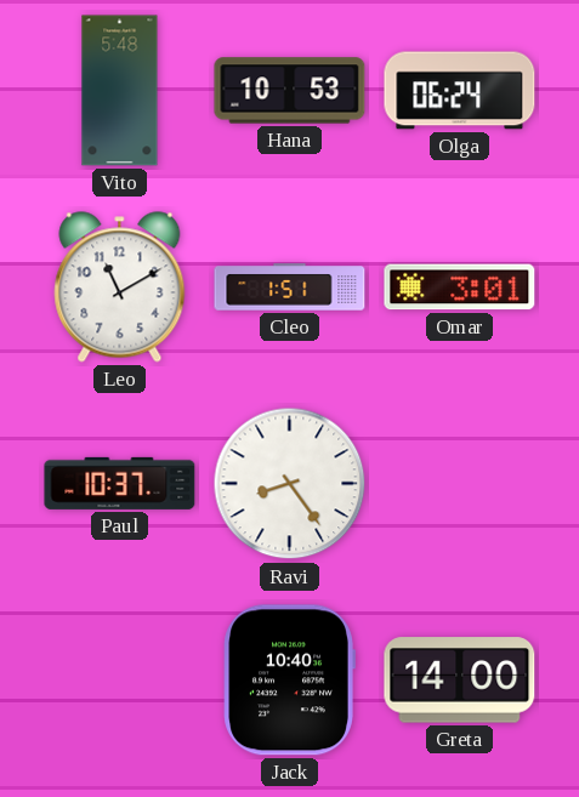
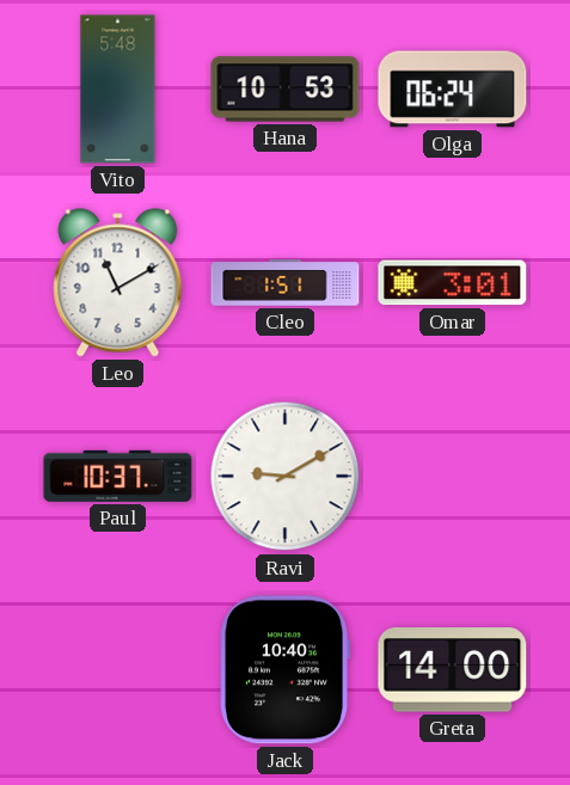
Ravi: 8:24 -> 9:10
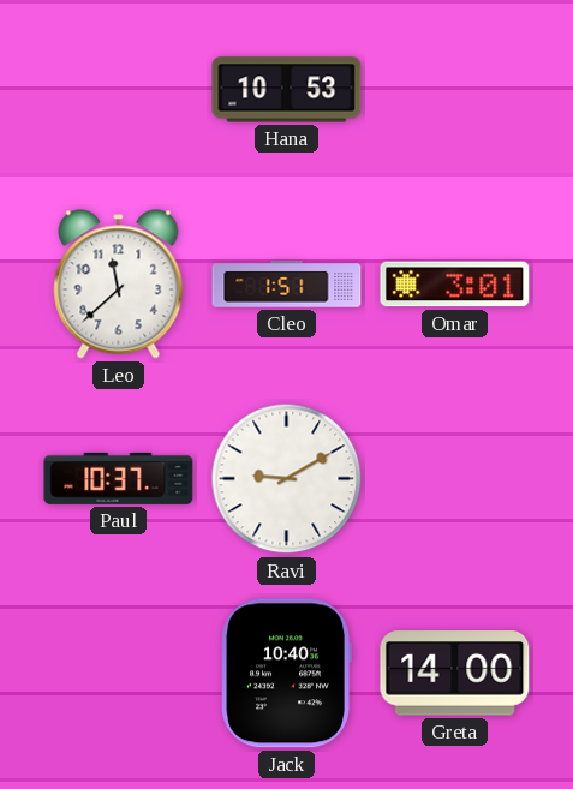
Vito: 5:48 -> none
Olga: 06:24 -> none
Leo: 11:10 -> 11:38
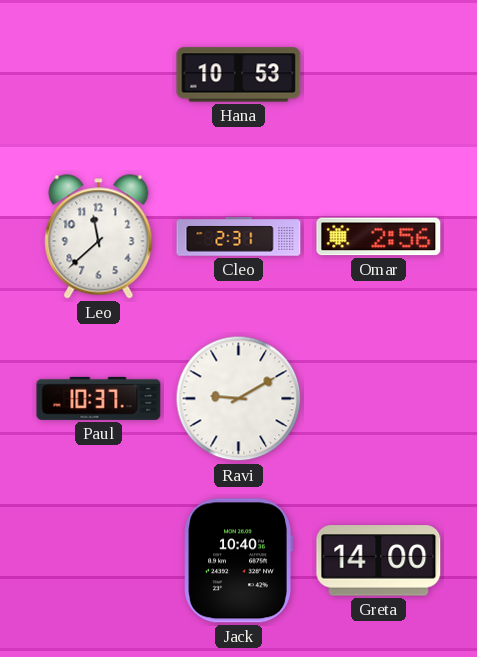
Cleo: 1:51 -> 2:31
Omar: 3:01 -> 2:56
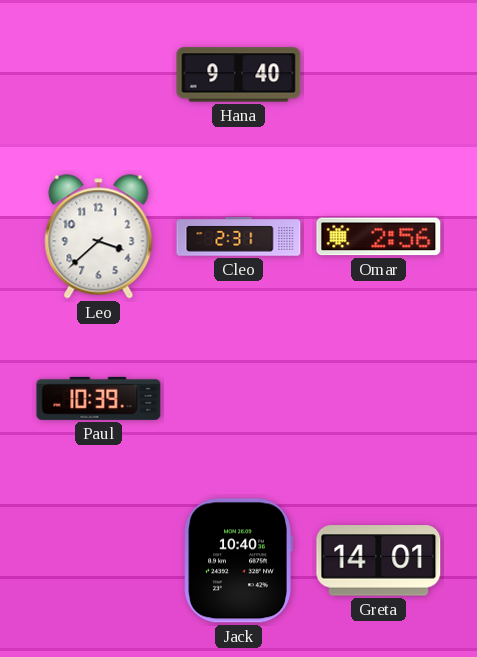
Hana: 10:53 -> 9:40
Leo: 11:38 -> 3:38
Paul: 10:37 -> 10:39
Ravi: 9:10 -> none
Greta: 14:00 -> 14:01
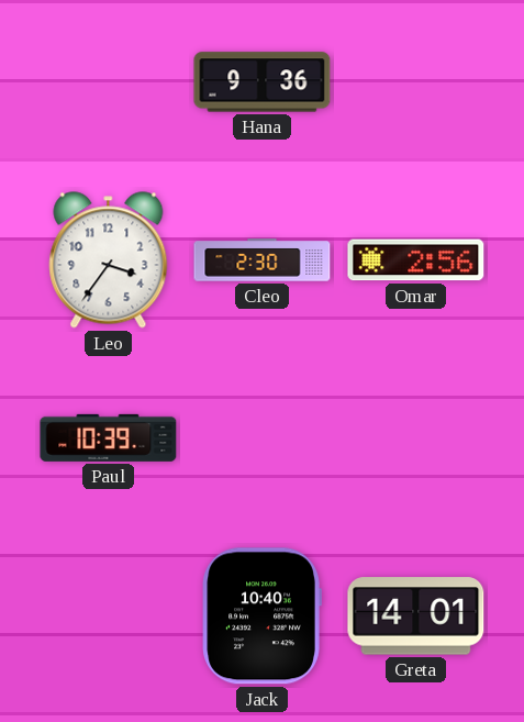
Hana: 9:40 -> 9:36
Leo: 3:38 -> 3:36
Cleo: 2:31 -> 2:30
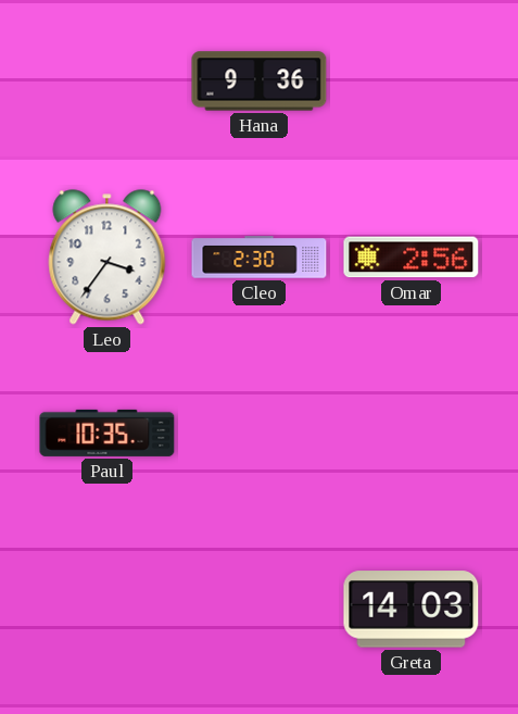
Paul: 10:39 -> 10:35
Jack: 10:40 -> none
Greta: 14:01 -> 14:03
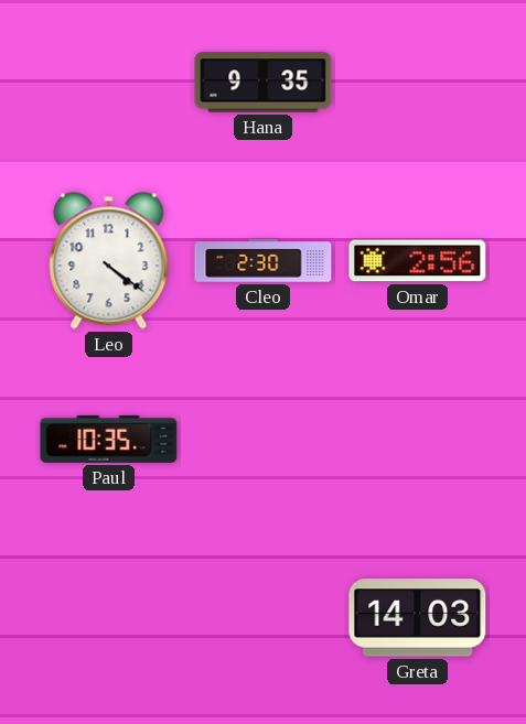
Hana: 9:36 -> 9:35
Leo: 3:36 -> 4:21
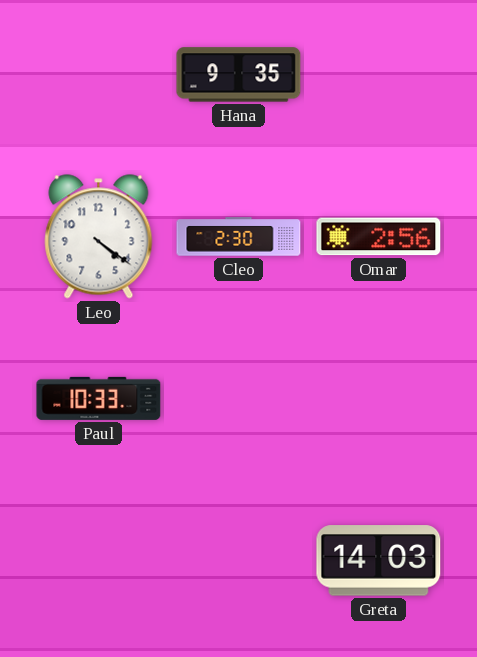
Paul: 10:35 -> 10:33
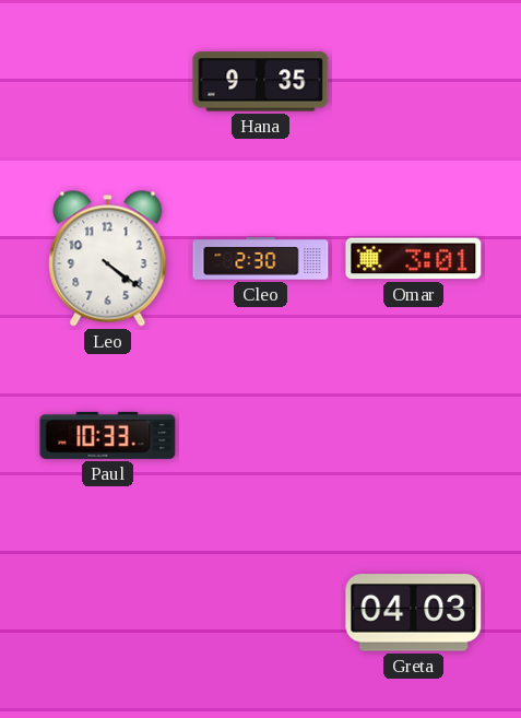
Omar: 2:56 -> 3:01
Greta: 14:03 -> 04:03
